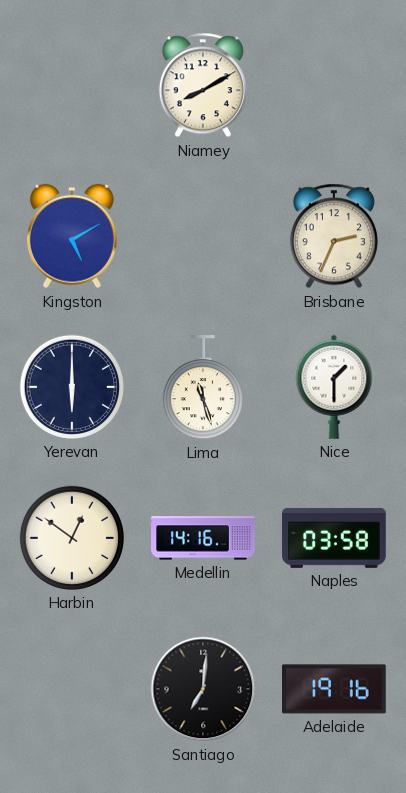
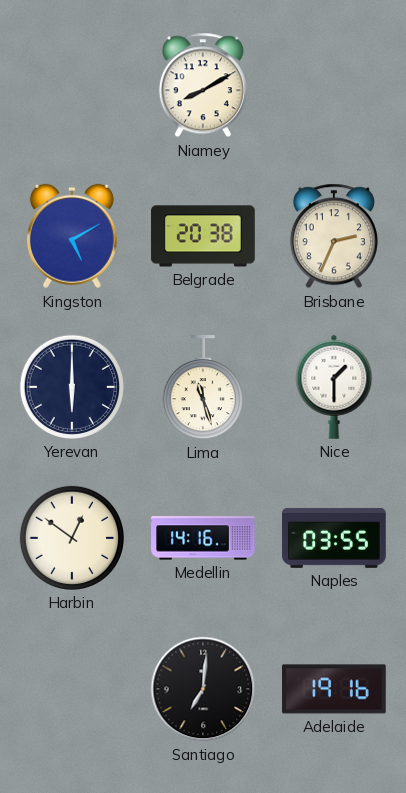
Belgrade: none -> 20:38
Naples: 03:58 -> 03:55
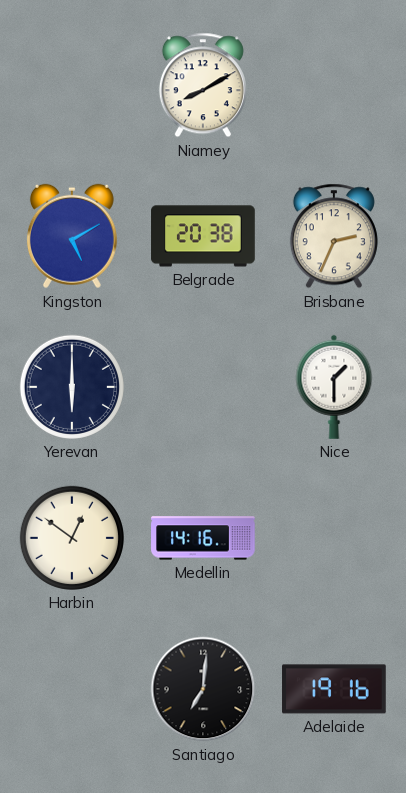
Lima: 11:27 -> none
Naples: 03:55 -> none
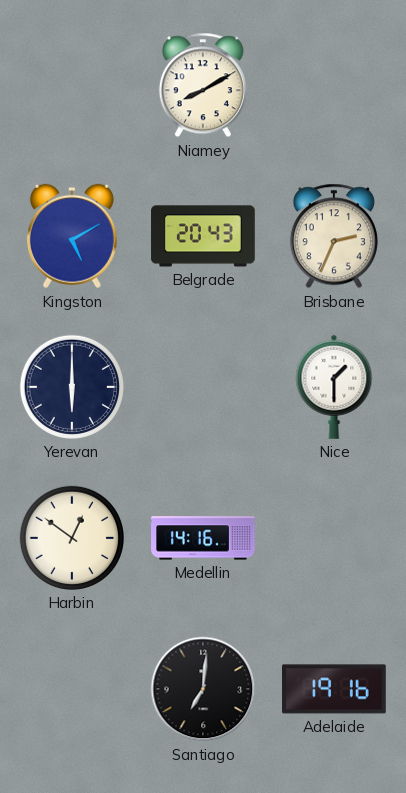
Belgrade: 20:38 -> 20:43
